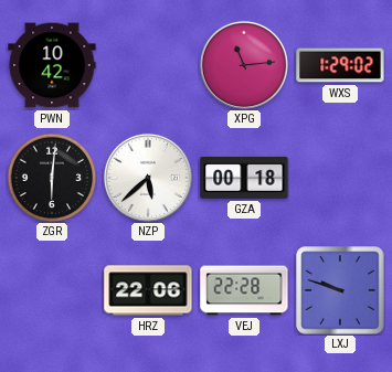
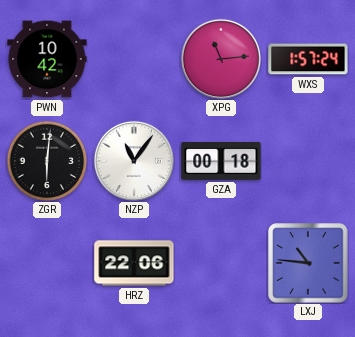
WXS: 1:29 -> 1:57
NZP: 5:38 -> 11:06
VEJ: 22:28 -> none
LXJ: 9:48 -> 10:46
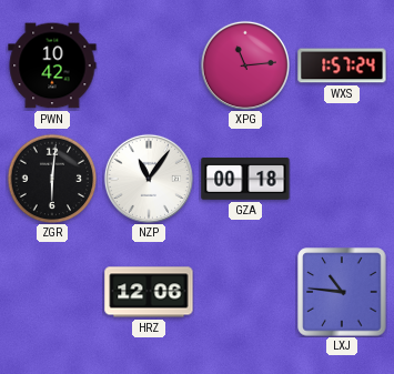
HRZ: 22:06 -> 12:06
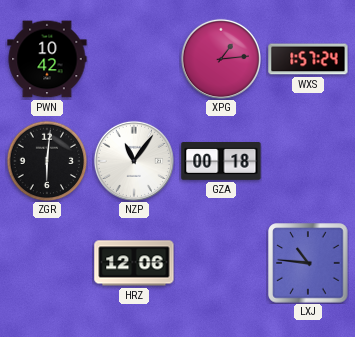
XPG: 11:14 -> 1:14
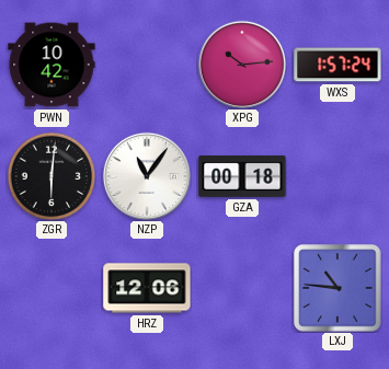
XPG: 1:14 -> 10:14
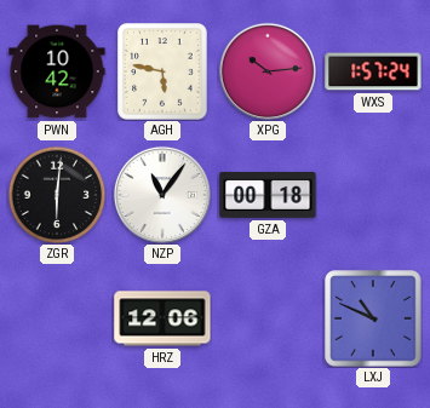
AGH: none -> 5:47
LXJ: 10:46 -> 10:49
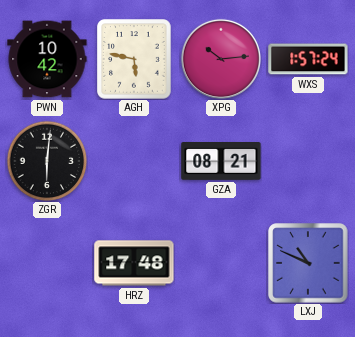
NZP: 11:06 -> none
GZA: 00:18 -> 08:21
HRZ: 12:06 -> 17:48
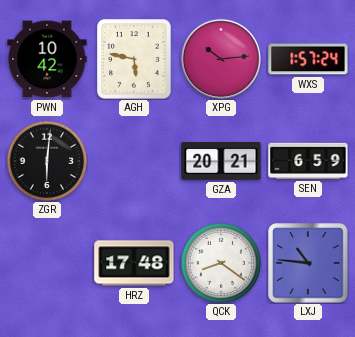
GZA: 08:21 -> 20:21
SEN: none -> 6:59
QCK: none -> 8:21
LXJ: 10:49 -> 10:46
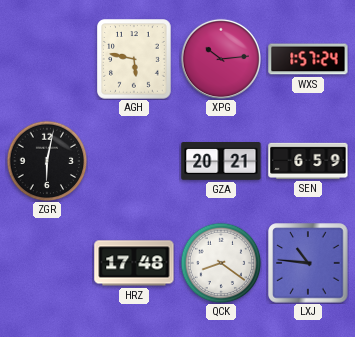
PWN: 10:42 -> none
ZGR: 6:01 -> 6:02
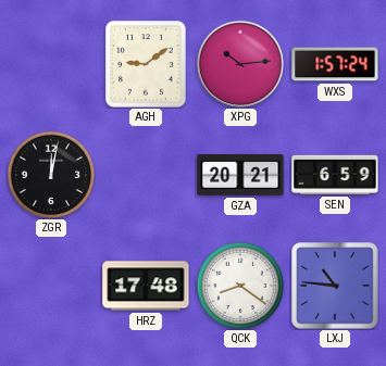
AGH: 5:47 -> 9:09
ZGR: 6:02 -> 12:02
